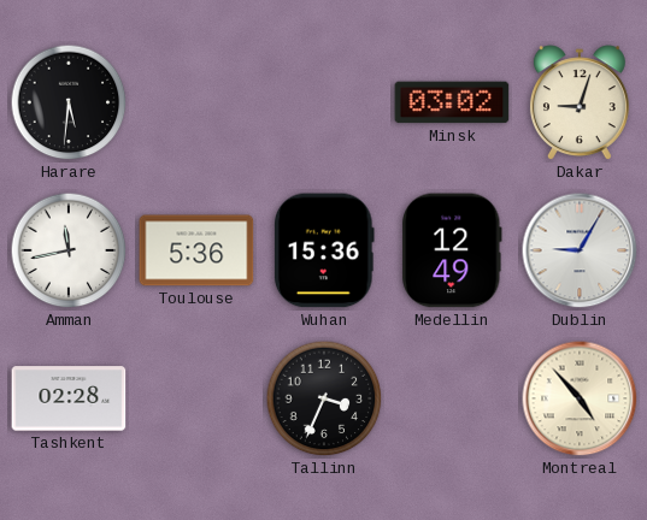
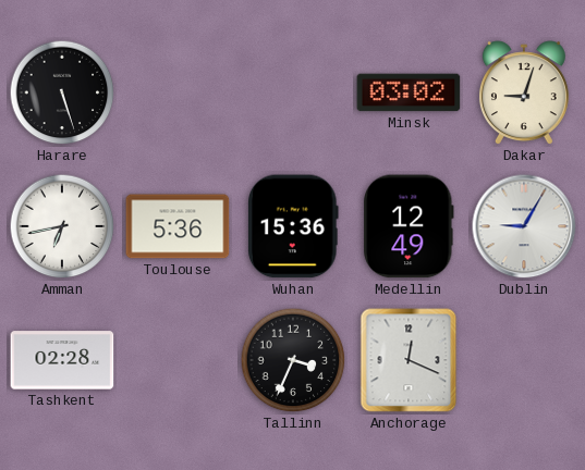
Harare: 5:31 -> 5:27
Amman: 11:43 -> 6:43
Anchorage: none -> 12:19
Montreal: 4:53 -> none
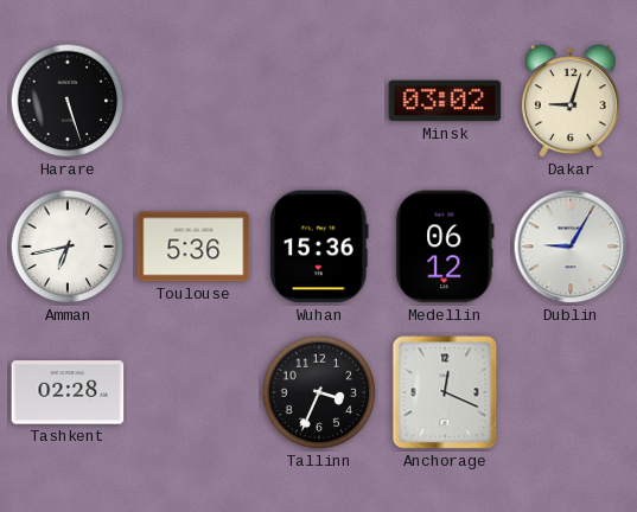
Medellin: 12:49 -> 06:12
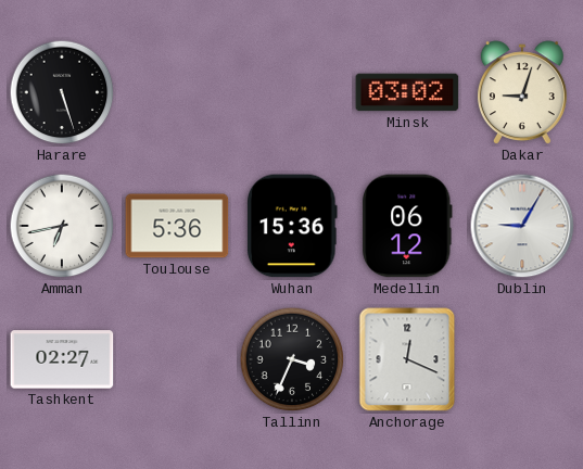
Tashkent: 02:28 -> 02:27
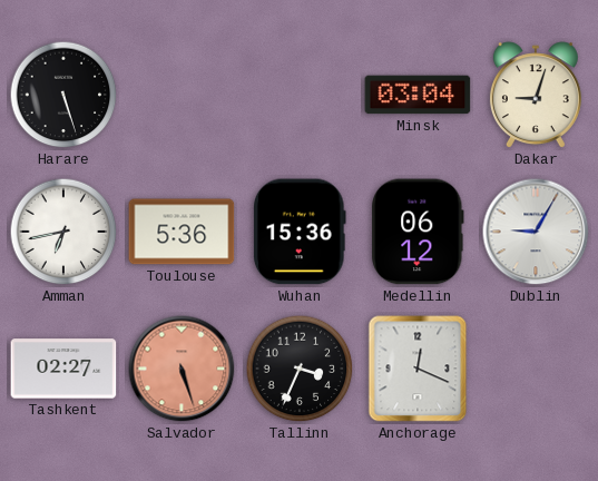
Minsk: 03:02 -> 03:04
Salvador: none -> 5:27
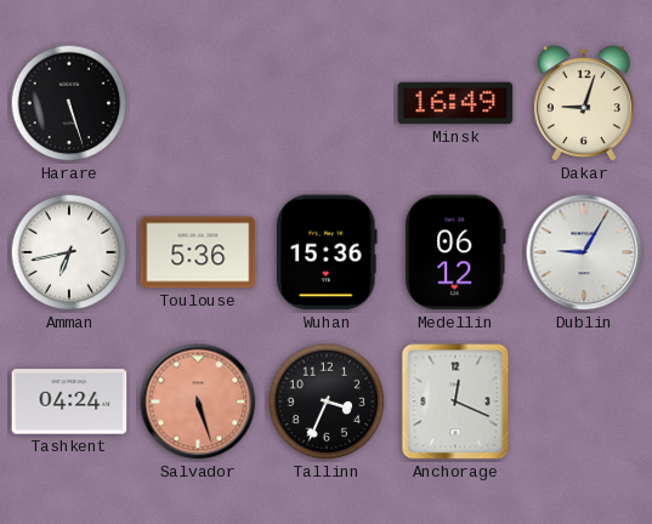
Minsk: 03:04 -> 16:49
Tashkent: 02:27 -> 04:24
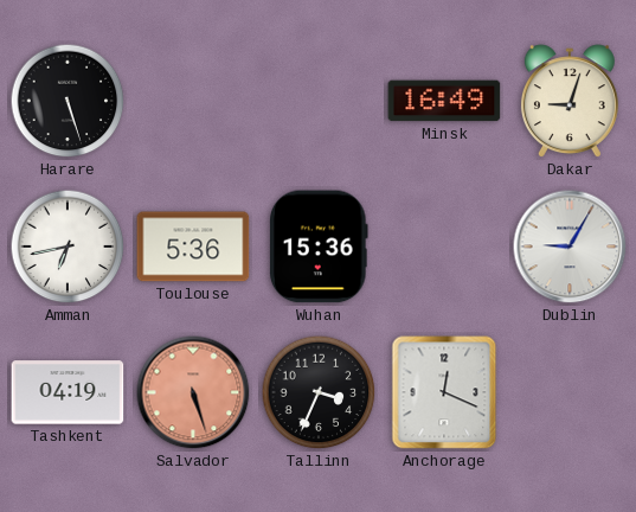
Medellin: 06:12 -> none
Tashkent: 04:24 -> 04:19
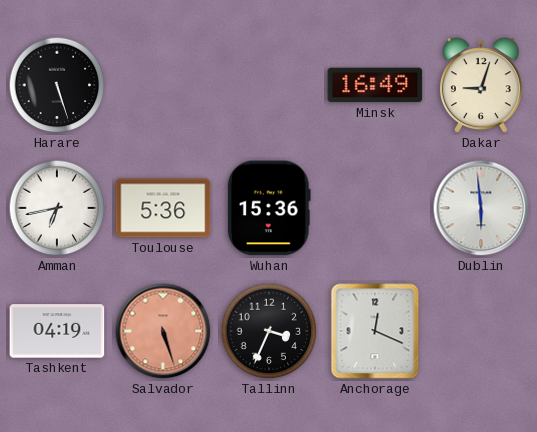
Dublin: 9:05 -> 5:59
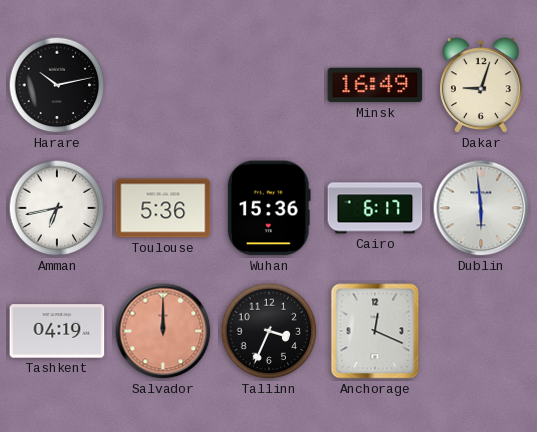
Harare: 5:27 -> 10:13
Cairo: none -> 6:17
Salvador: 5:27 -> 12:00
